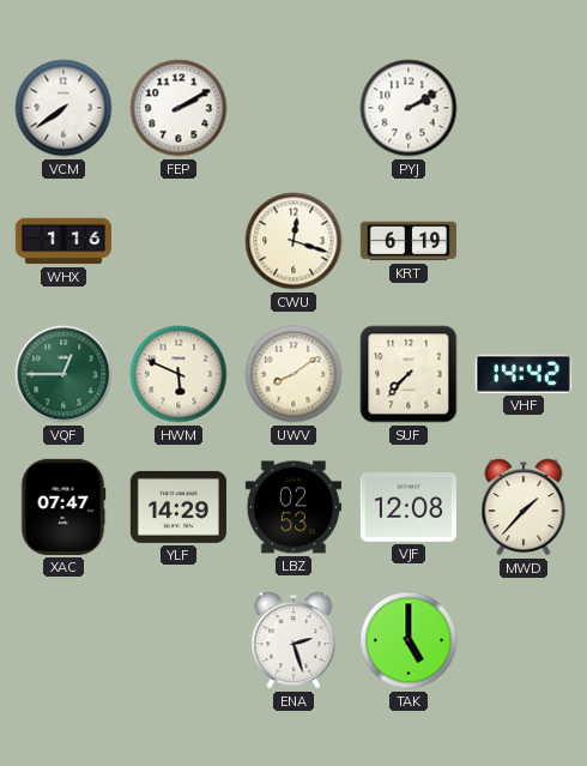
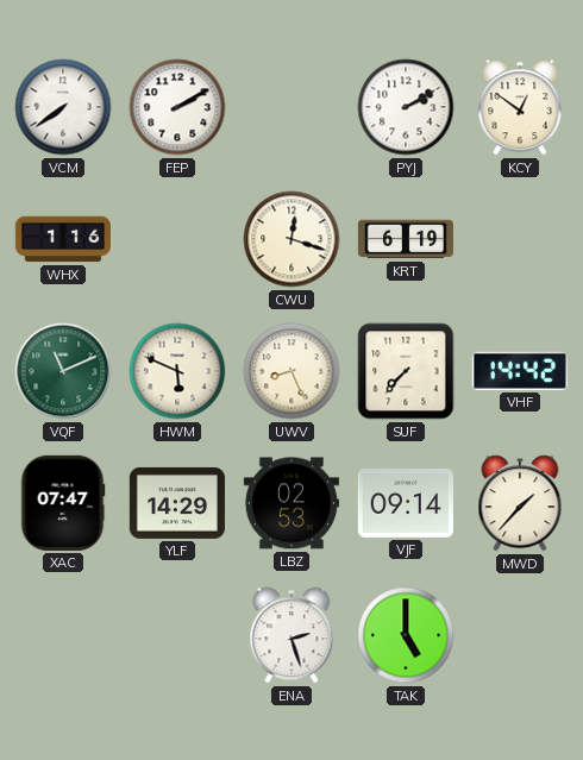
KCY: none -> 12:51
VQF: 12:45 -> 11:11
UWV: 8:09 -> 8:26
VJF: 12:08 -> 09:14
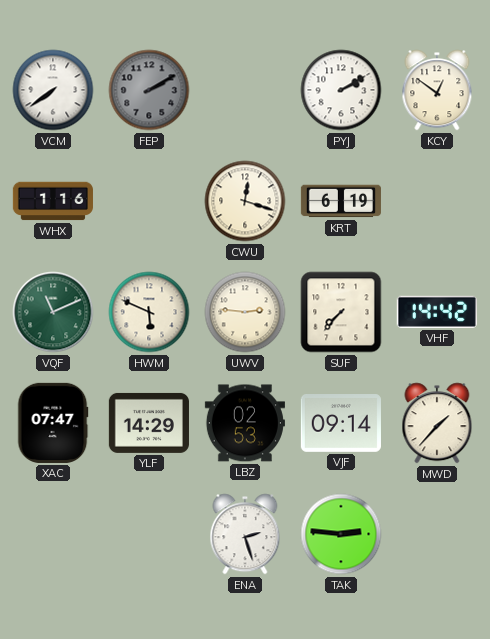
FEP dial: white -> grey
UWV: 8:26 -> 2:46
TAK: 5:00 -> 2:46
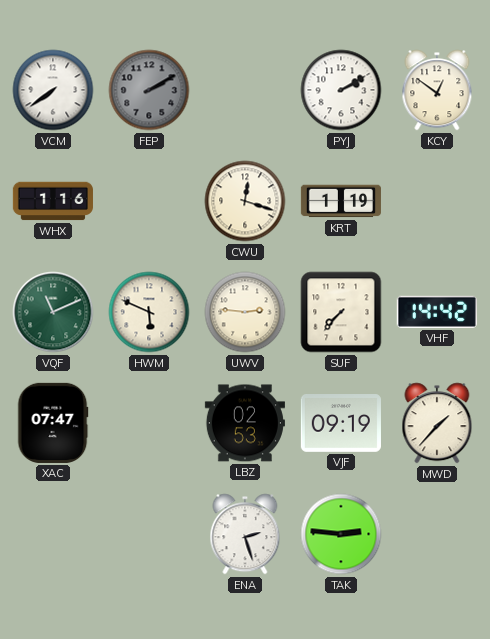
KRT: 6:19 -> 1:19
YLF: 14:29 -> none
VJF: 09:14 -> 09:19
